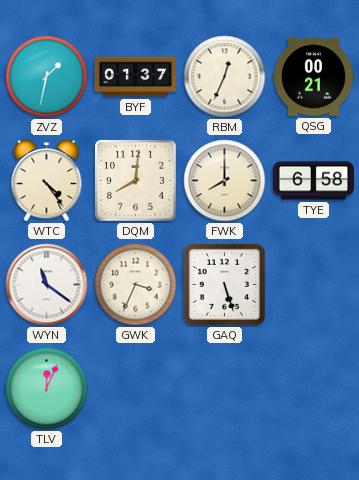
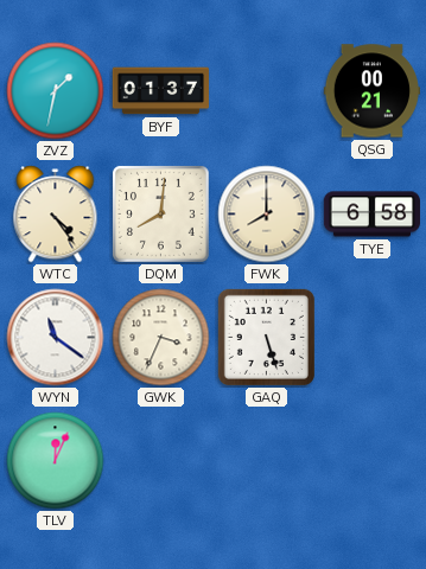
RBM: 12:34 -> none
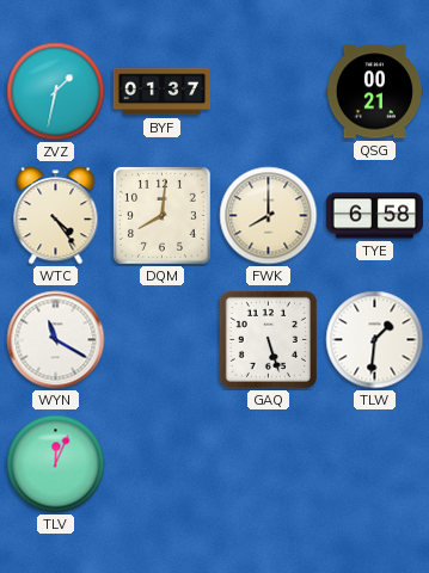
WYN: 11:21 -> 11:20
GWK: 3:34 -> none
TLW: none -> 1:31
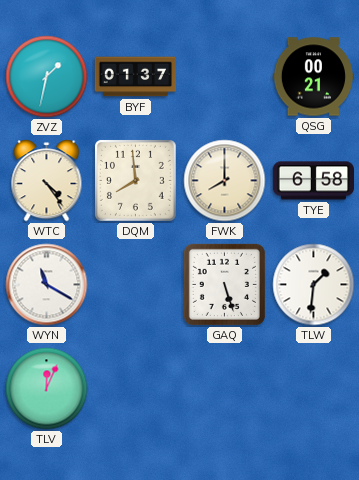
DQM: 8:01 -> 7:59
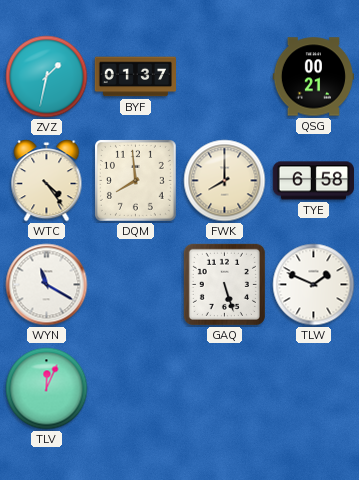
TLW: 1:31 -> 1:49
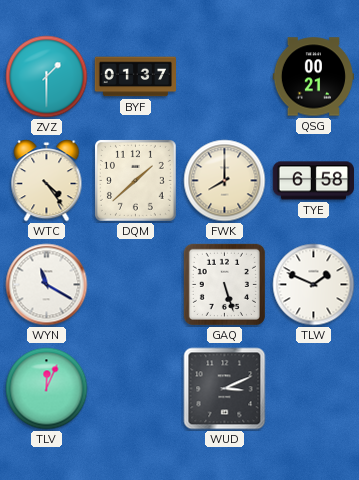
ZVZ: 1:32 -> 1:30
DQM: 7:59 -> 1:38
WUD: none -> 3:11
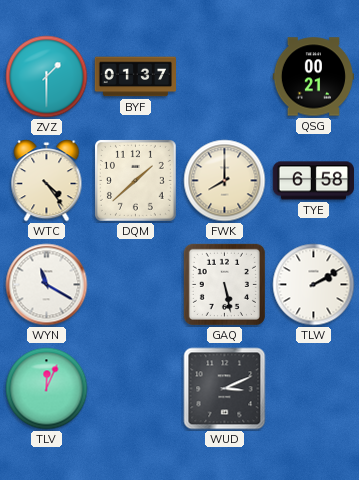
GAQ: 5:27 -> 5:28
TLW: 1:49 -> 2:10
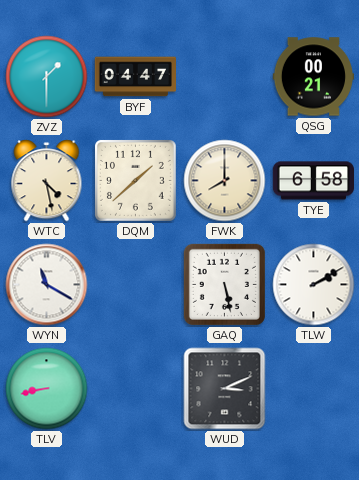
BYF: 01:37 -> 04:47
WTC: 4:24 -> 4:28
TLV: 12:04 -> 8:43
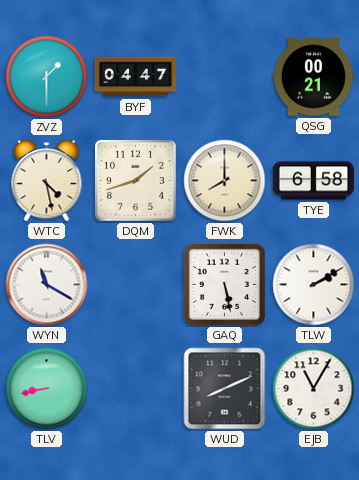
DQM: 1:38 -> 1:42
WUD: 3:11 -> 8:11
EJB: none -> 11:05
